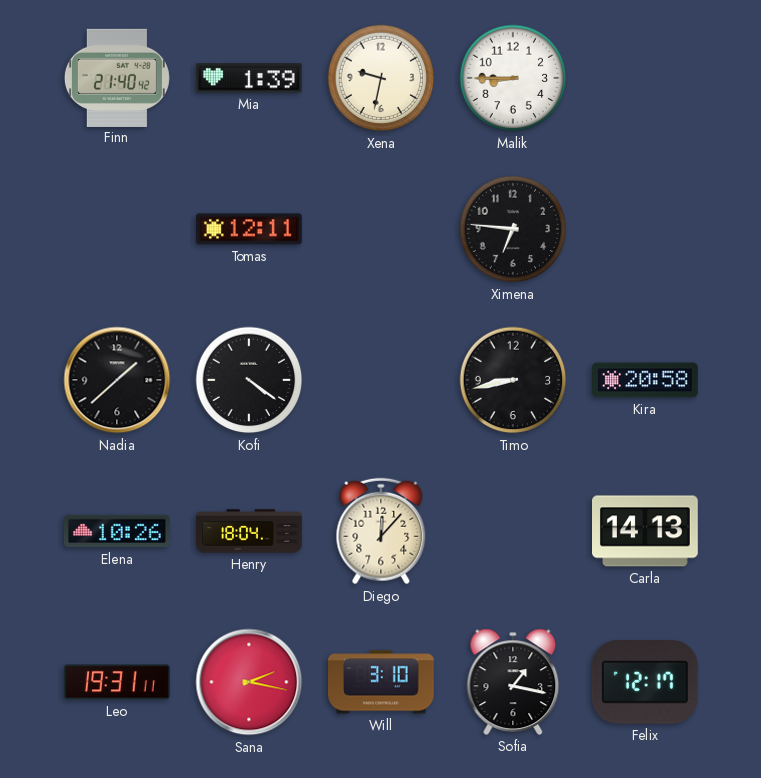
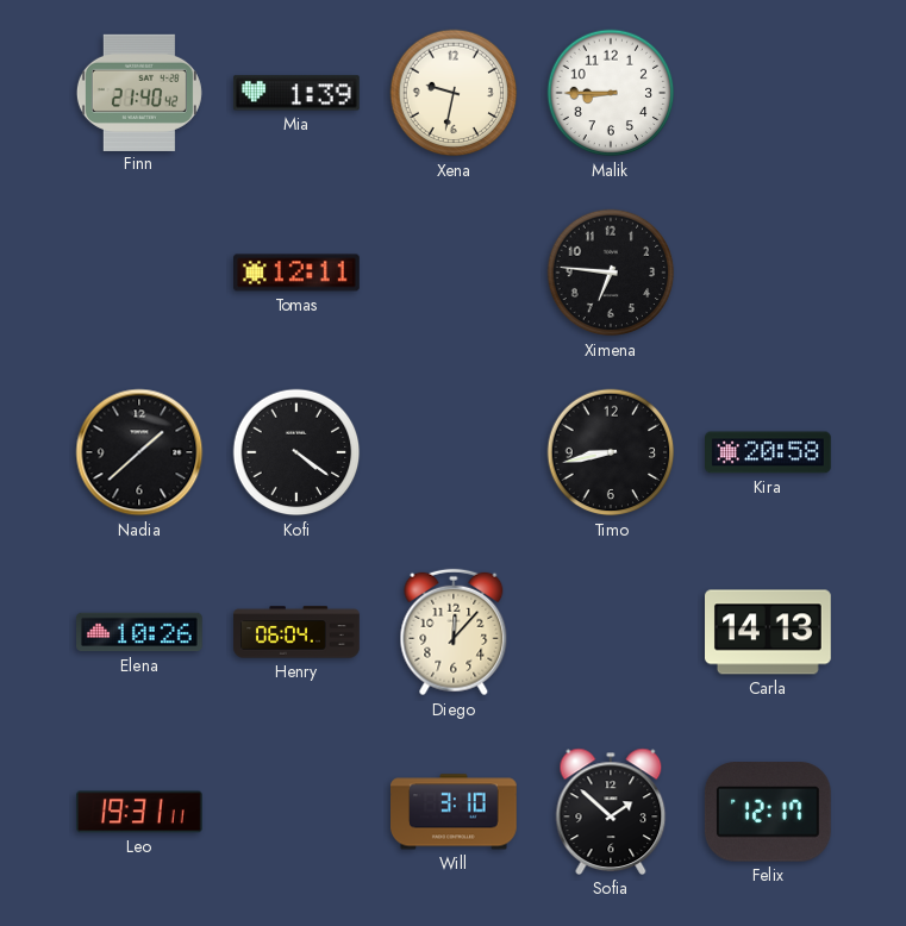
Henry: 18:04 -> 06:04
Sana: 2:17 -> none
Sofia: 1:17 -> 1:52
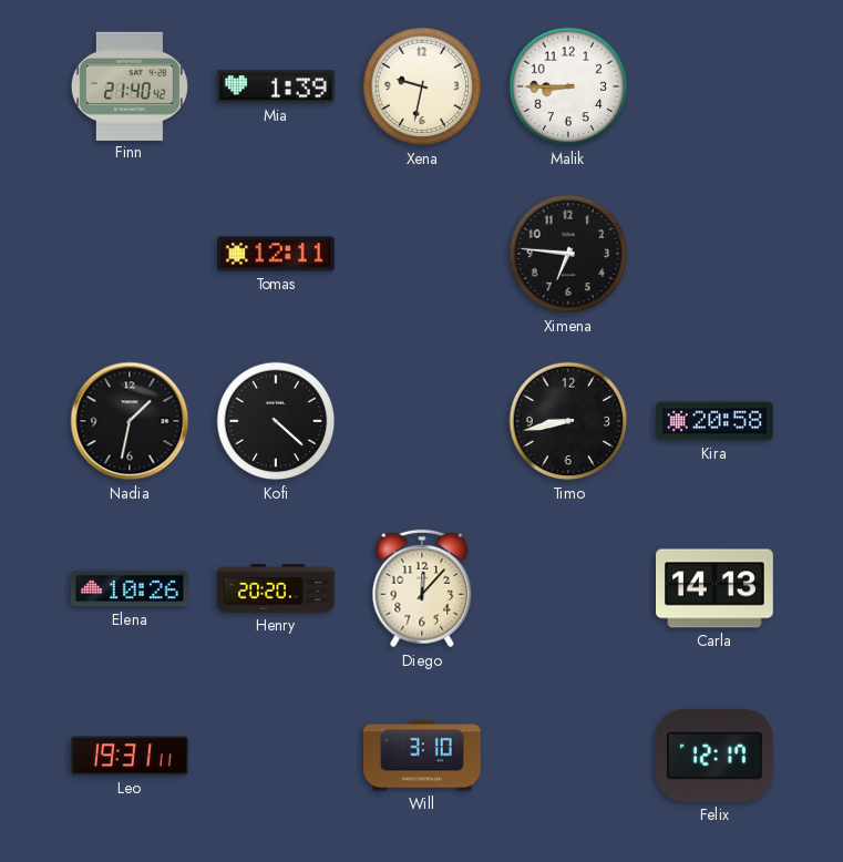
Nadia: 1:38 -> 1:32
Kofi: 4:21 -> 4:22
Henry: 06:04 -> 20:20
Sofia: 1:52 -> none
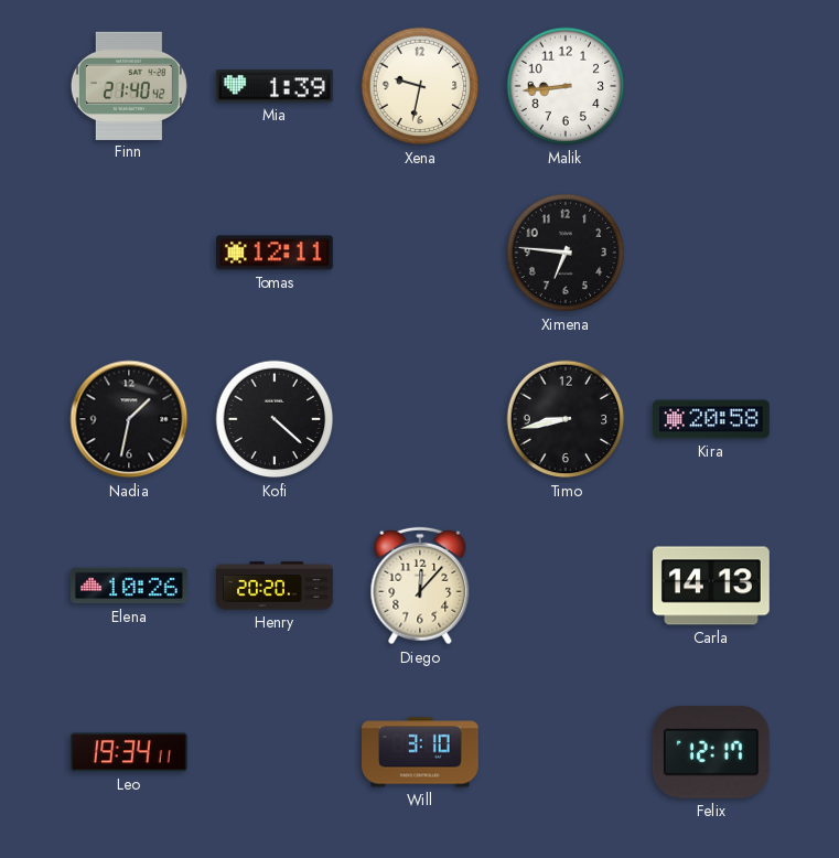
Malik: 8:45 -> 8:44
Leo: 19:31 -> 19:34
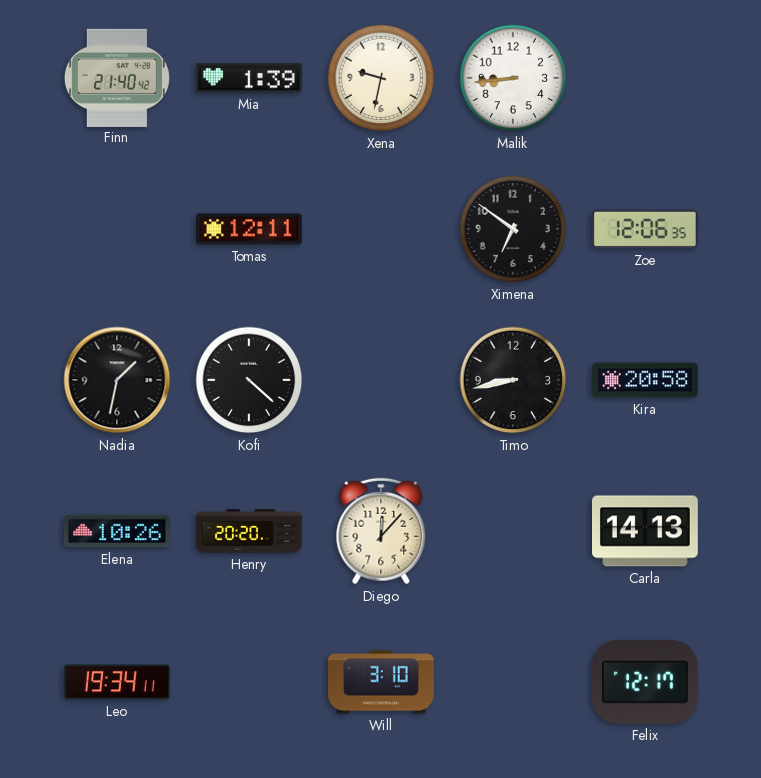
Ximena: 6:46 -> 6:51
Zoe: none -> 12:06
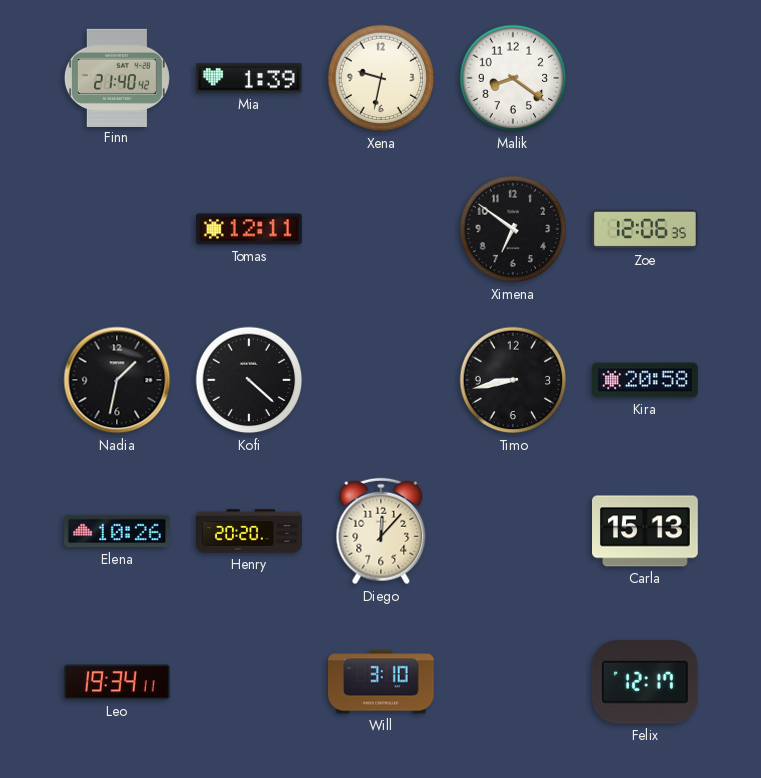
Malik: 8:44 -> 8:21
Carla: 14:13 -> 15:13
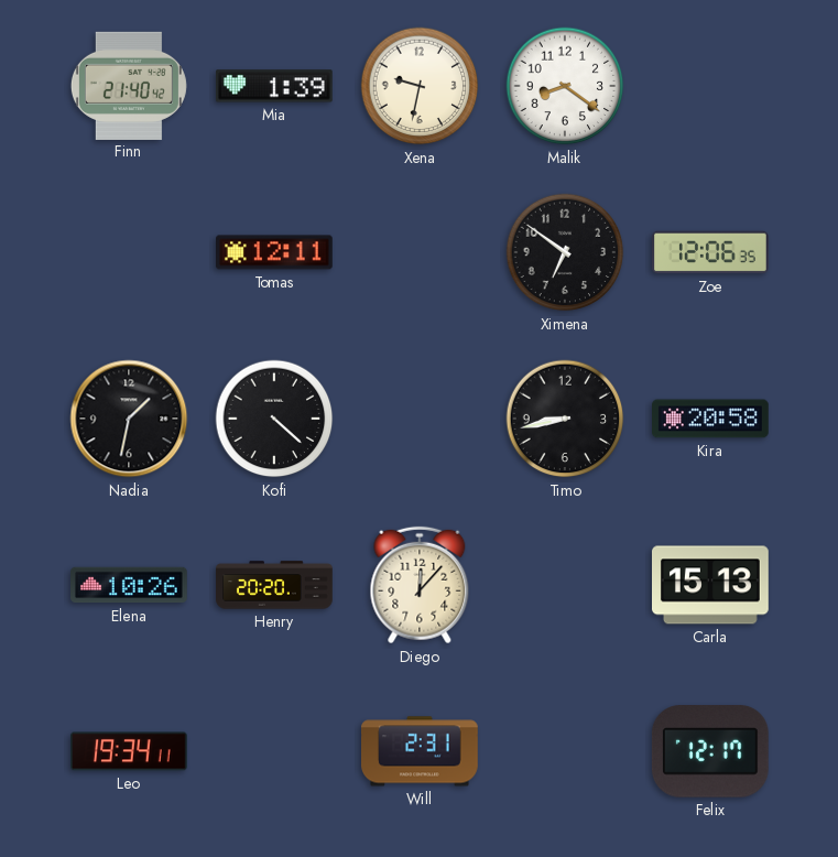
Will: 3:10 -> 2:31
